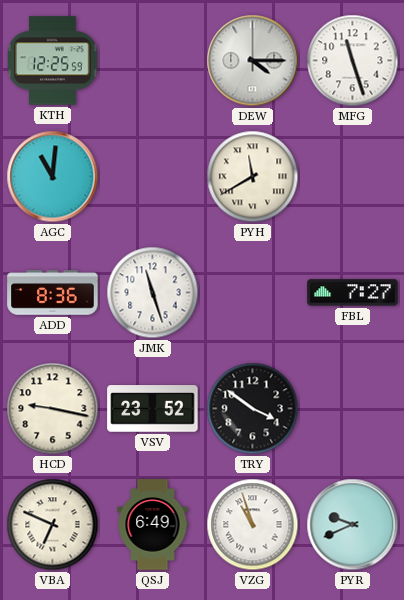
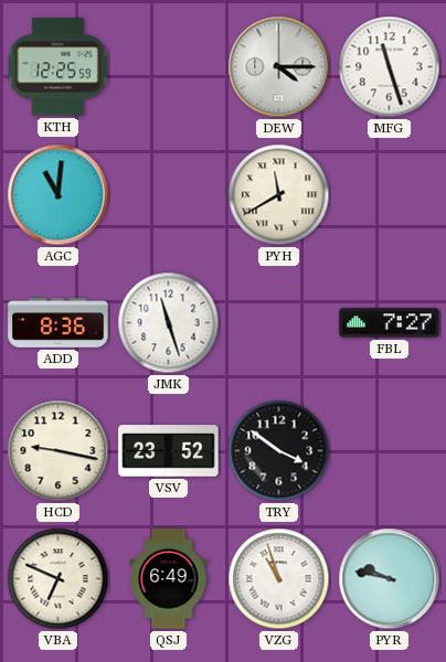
PYR: 9:41 -> 9:47
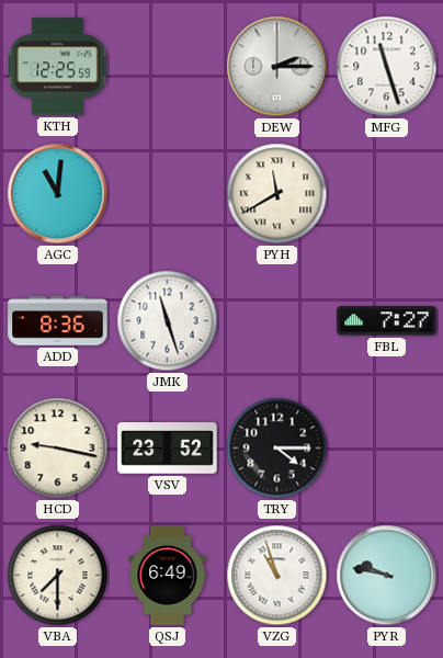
DEW: 4:15 -> 2:15
TRY: 3:51 -> 4:15
VBA: 6:49 -> 7:30
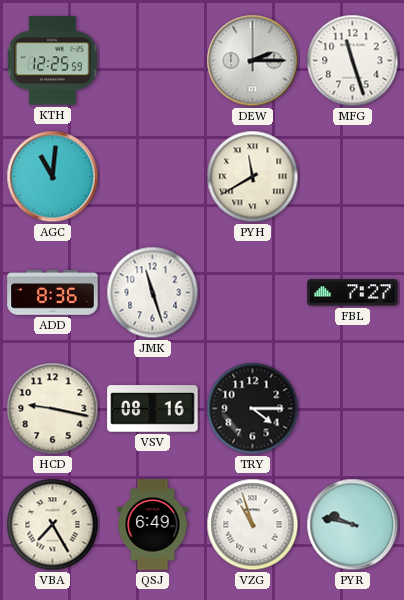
VSV: 23:52 -> 08:16
VBA: 7:30 -> 7:25
